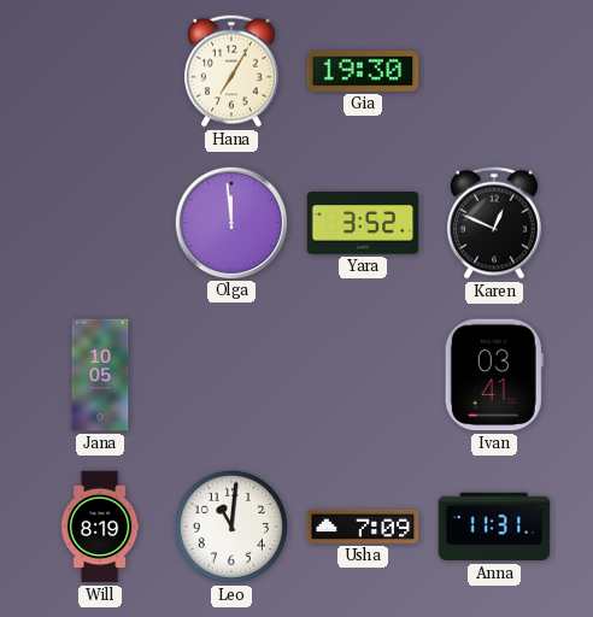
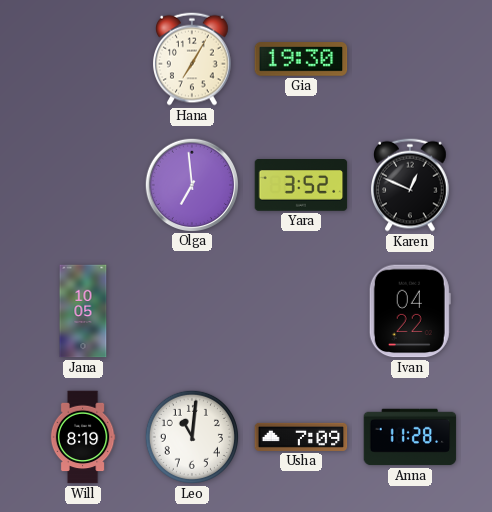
Olga: 11:59 -> 6:59
Ivan: 03:41 -> 04:22
Anna: 11:31 -> 11:28
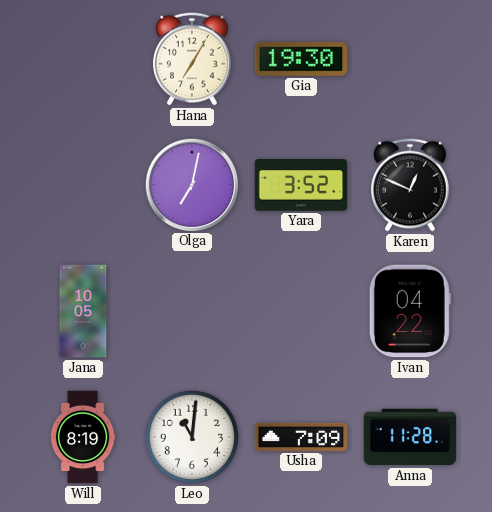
Olga: 6:59 -> 7:02
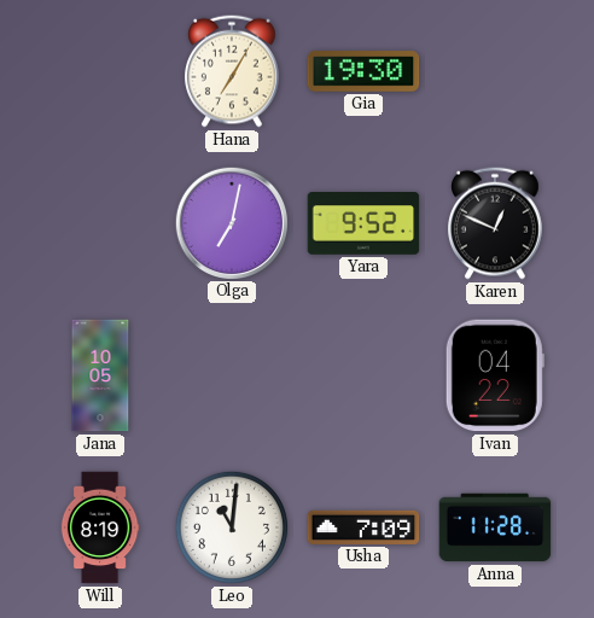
Yara: 3:52 -> 9:52
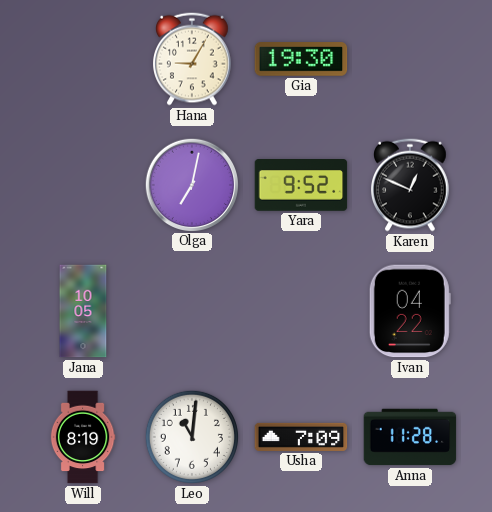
Hana: 7:05 -> 9:05
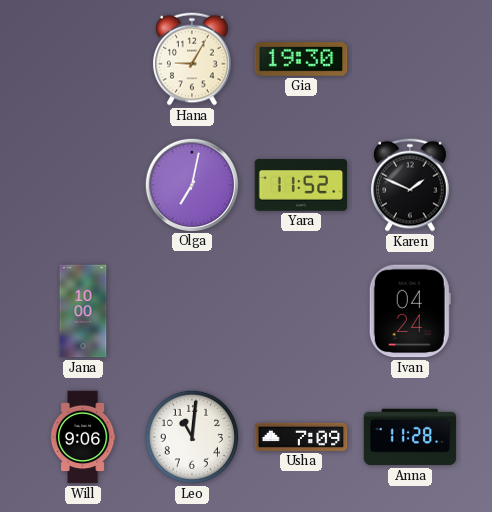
Yara: 9:52 -> 11:52
Karen: 12:49 -> 1:49
Jana: 10:05 -> 10:00
Ivan: 04:22 -> 04:24
Will: 8:19 -> 9:06
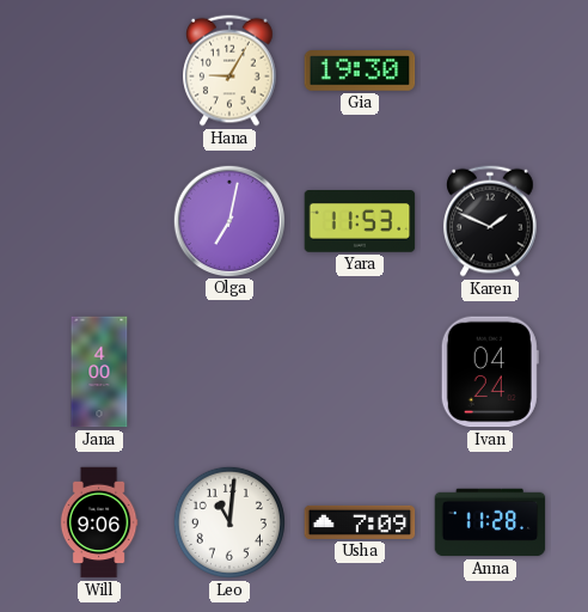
Yara: 11:52 -> 11:53
Jana: 10:00 -> 4:00
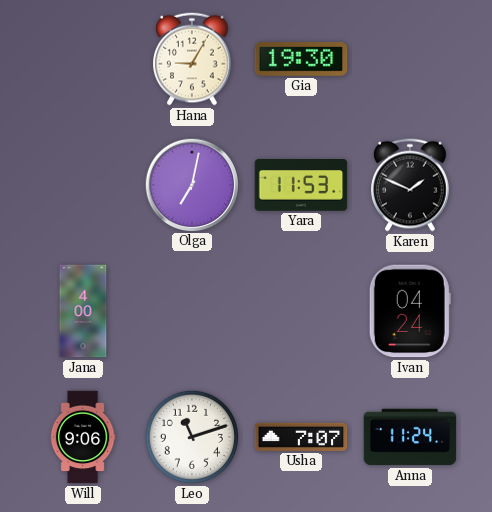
Leo: 11:01 -> 11:12
Usha: 7:09 -> 7:07
Anna: 11:28 -> 11:24
